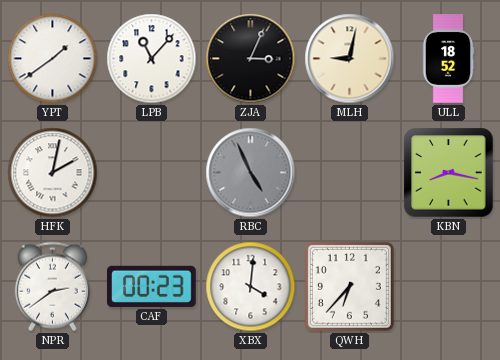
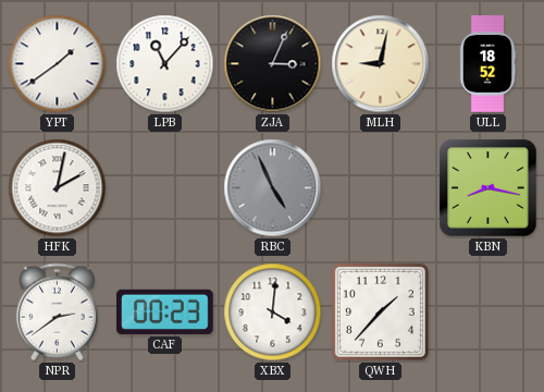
QWH: 6:37 -> 1:37
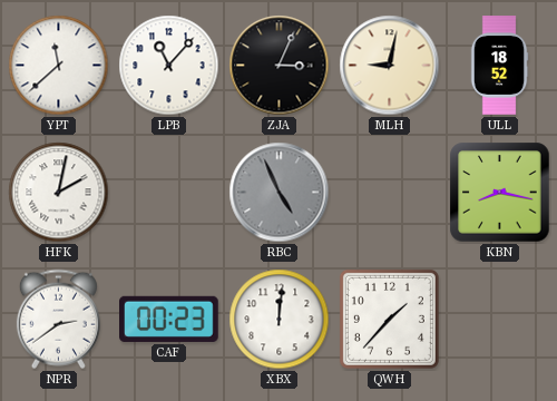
YPT: 1:39 -> 11:38
XBX: 4:01 -> 12:01
